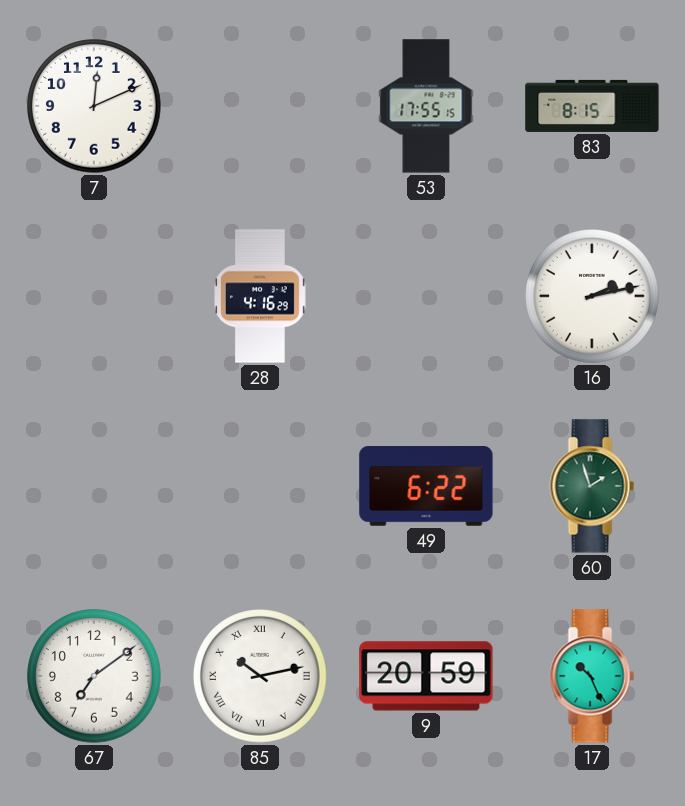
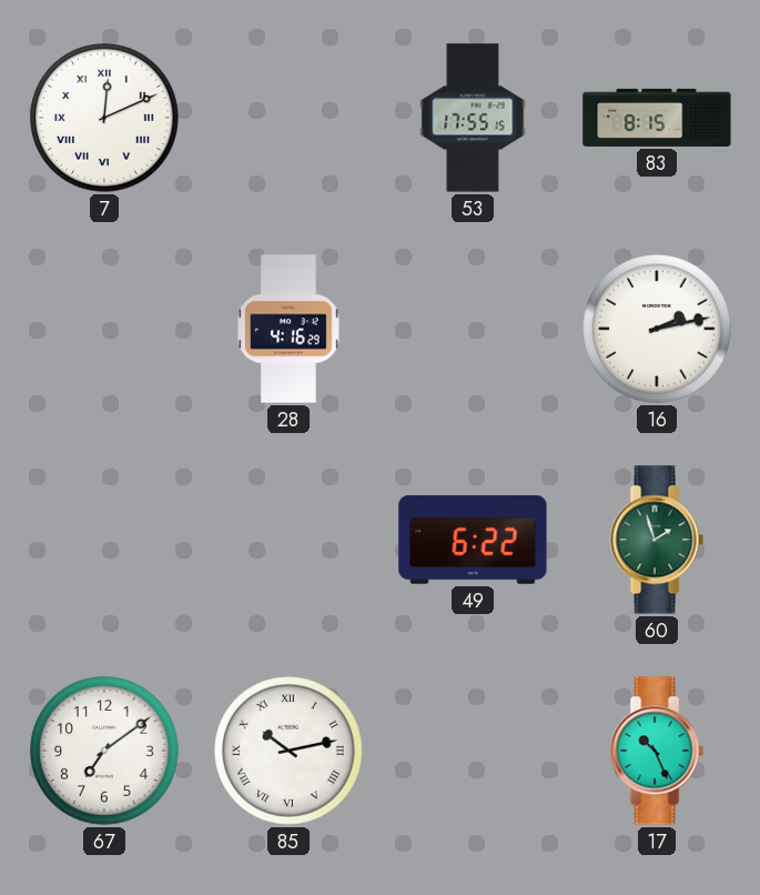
7 numerals: Arabic -> Roman
9: 20:59 -> none
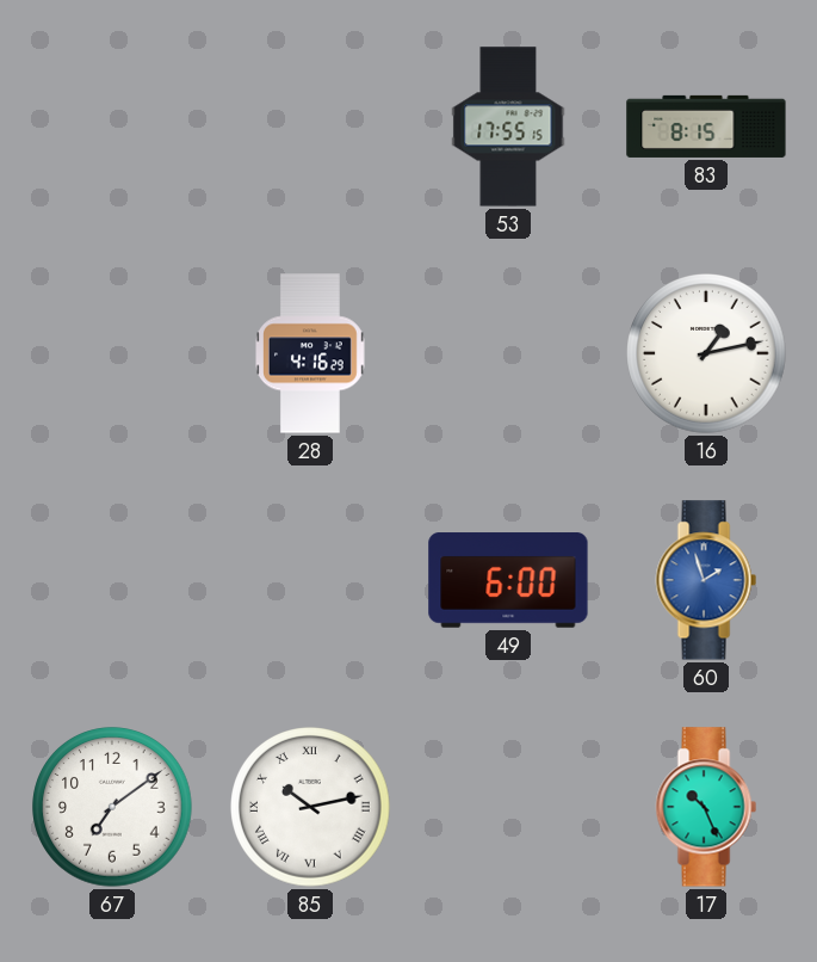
7: 12:11 -> none
16: 2:13 -> 1:13
49: 6:22 -> 6:00
60 dial: green -> blue
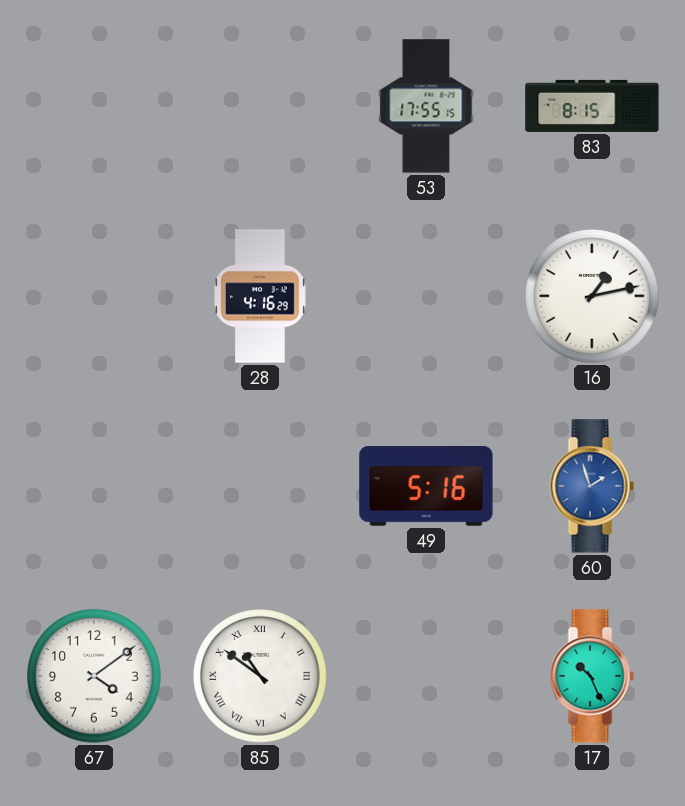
49: 6:00 -> 5:16
67: 7:09 -> 4:09
85: 10:13 -> 10:51
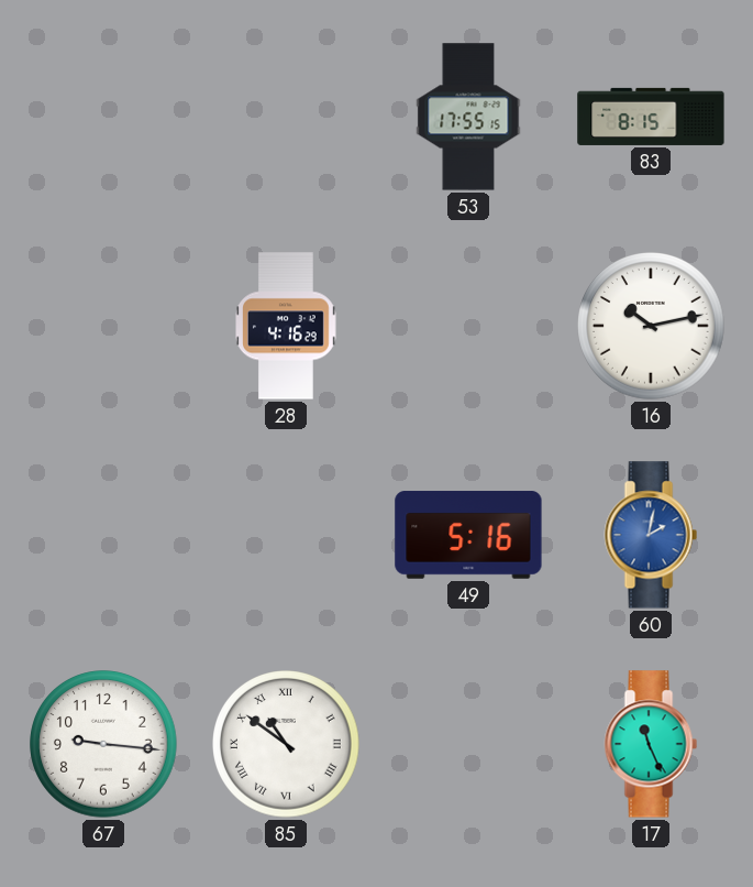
16: 1:13 -> 10:13
60: 1:57 -> 2:02
67: 4:09 -> 9:16
17: 10:26 -> 11:26
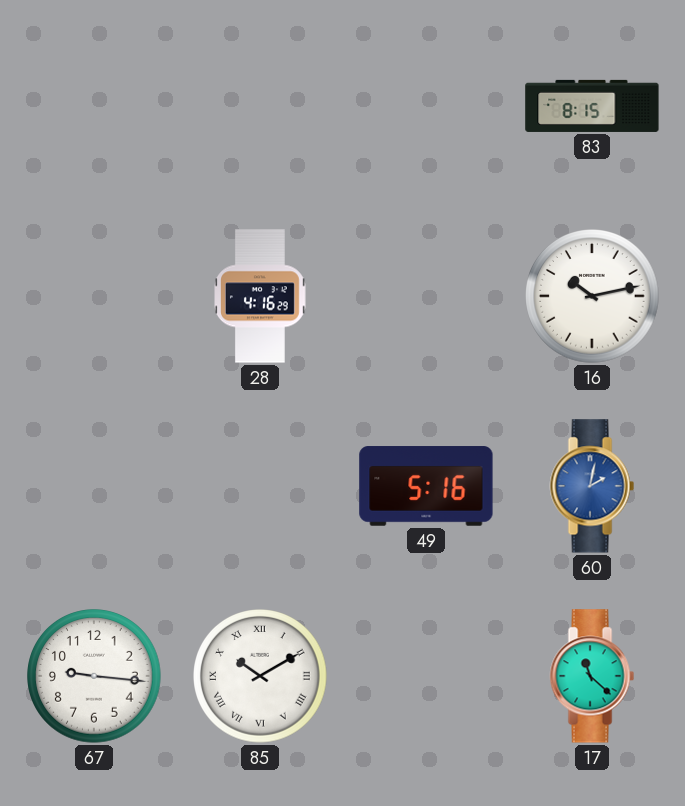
53: 17:55 -> none
85: 10:51 -> 10:10
17: 11:26 -> 11:22
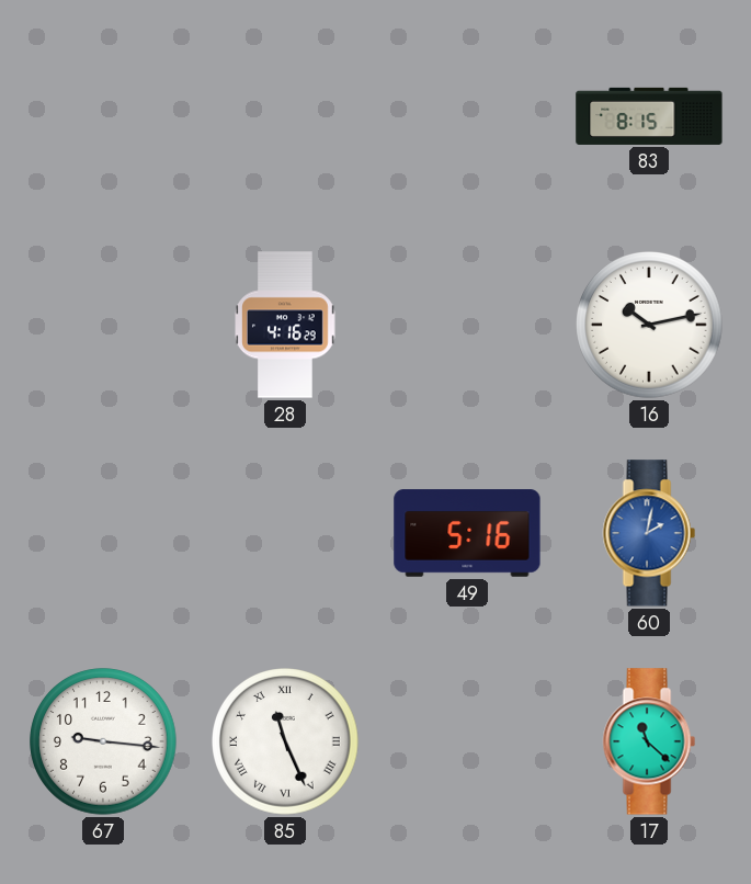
85: 10:10 -> 11:26
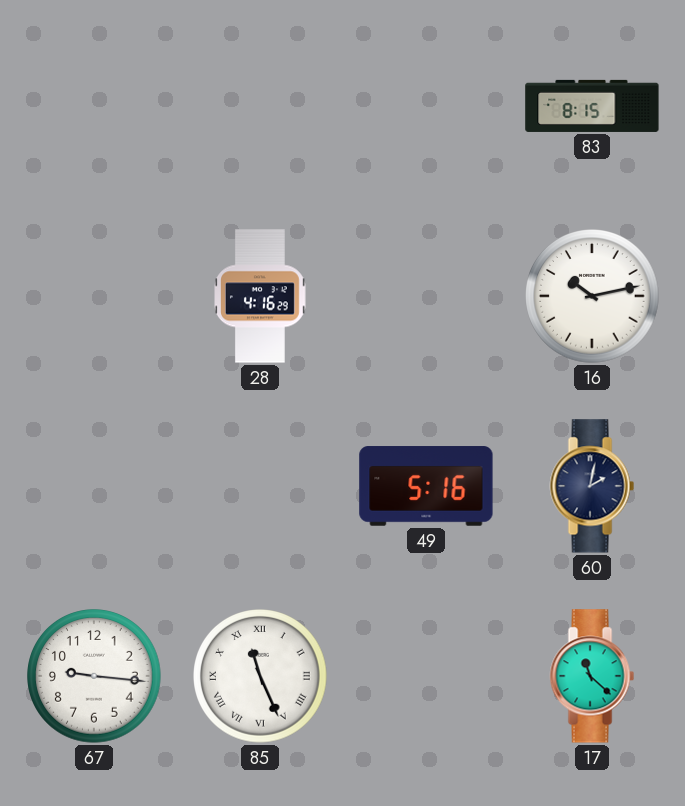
60 dial: blue -> navy
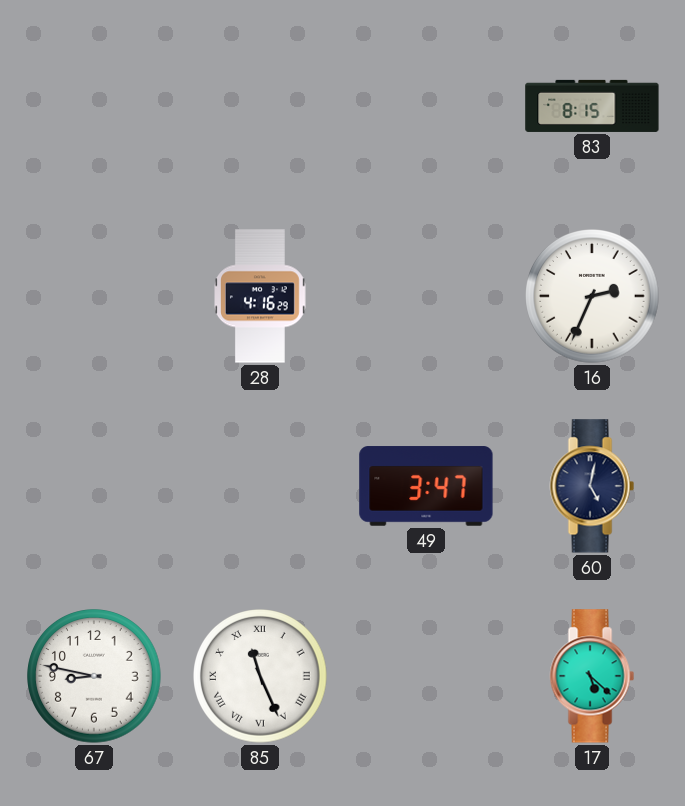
16: 10:13 -> 2:34
49: 5:16 -> 3:47
60: 2:02 -> 5:02
67: 9:16 -> 8:47
17: 11:22 -> 5:22
